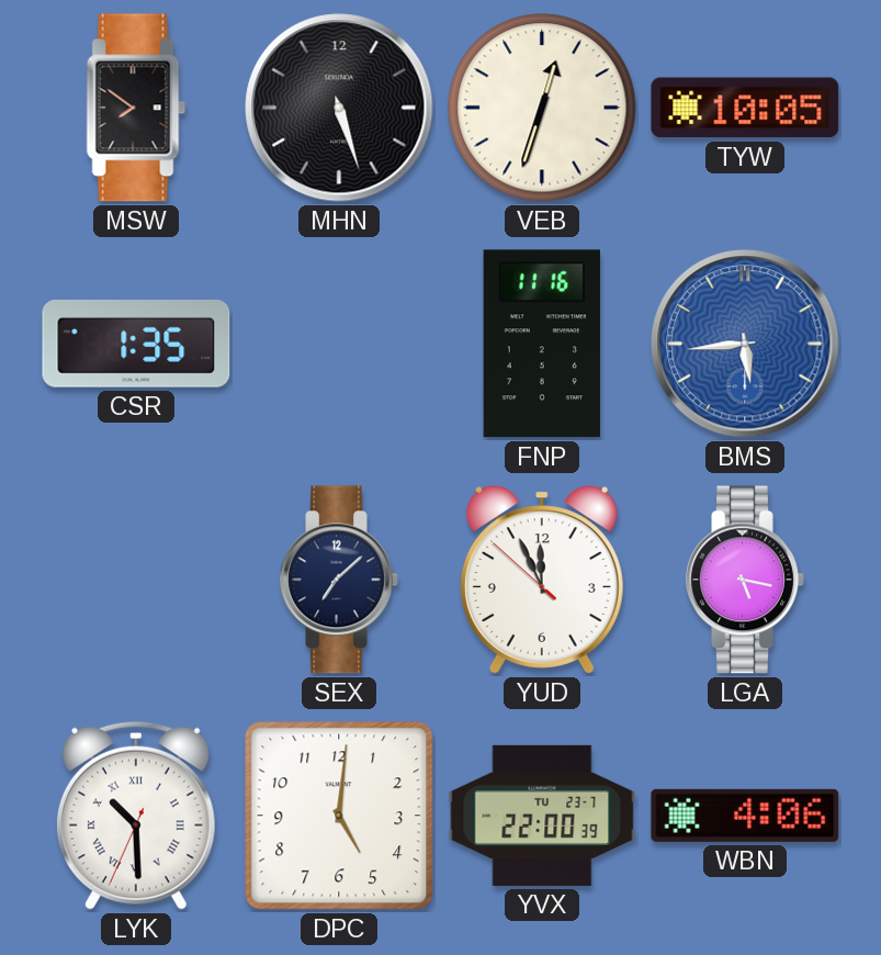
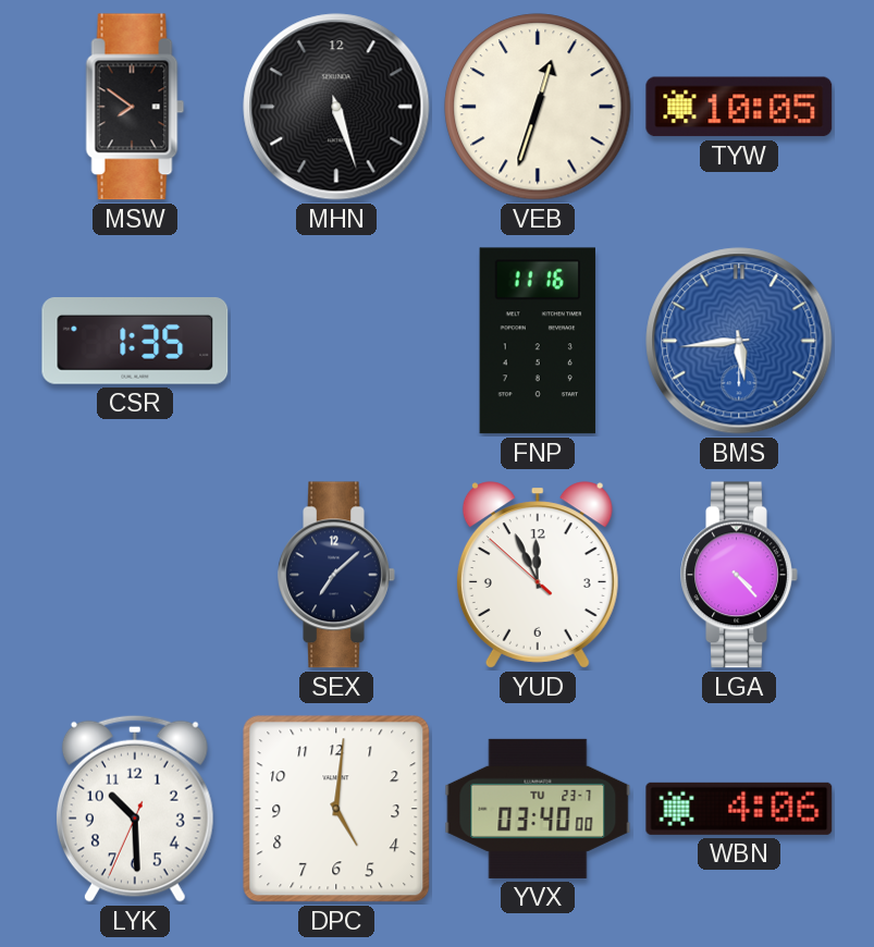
LGA: 5:17 -> 4:23
LYK numerals: Roman -> Arabic
YVX: 22:00 -> 03:40
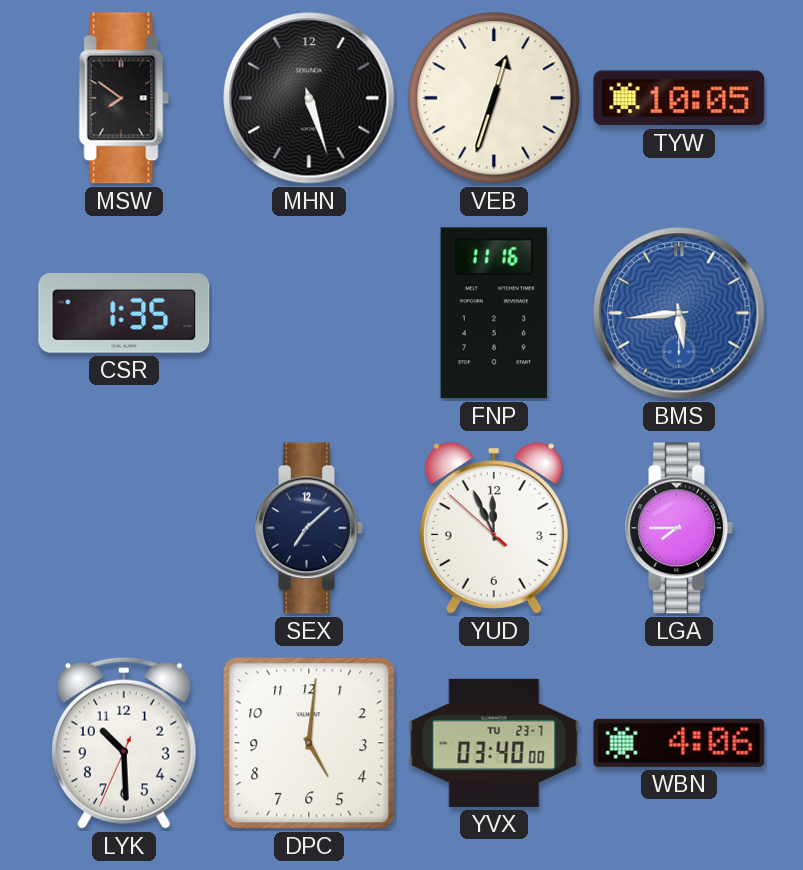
LGA: 4:23 -> 7:45
